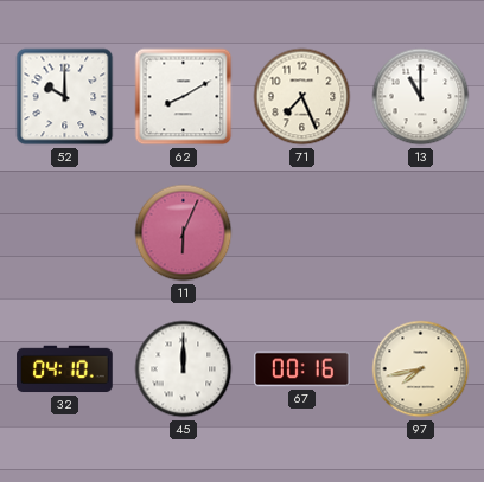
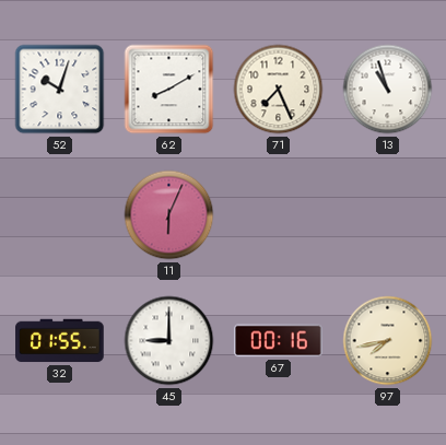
52: 10:00 -> 10:03
13: 11:00 -> 10:57
32: 04:10 -> 01:55
45: 12:00 -> 9:00
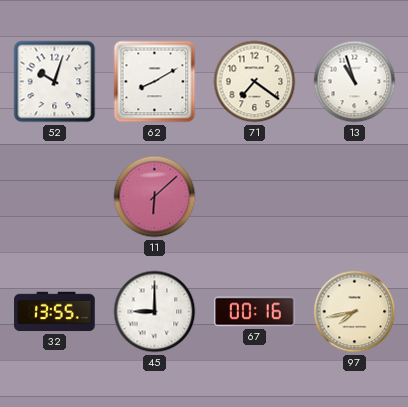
71: 7:26 -> 7:21
11: 6:04 -> 6:08
32: 01:55 -> 13:55
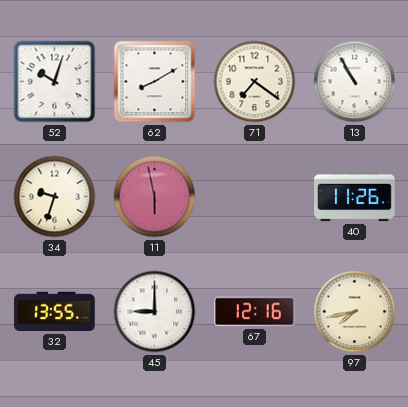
13: 10:57 -> 10:55
34: none -> 9:33
11: 6:08 -> 5:58
40: none -> 11:26
67: 00:16 -> 12:16
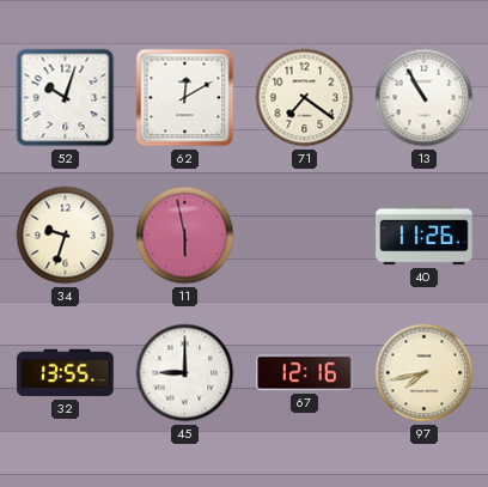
62: 8:10 -> 12:10
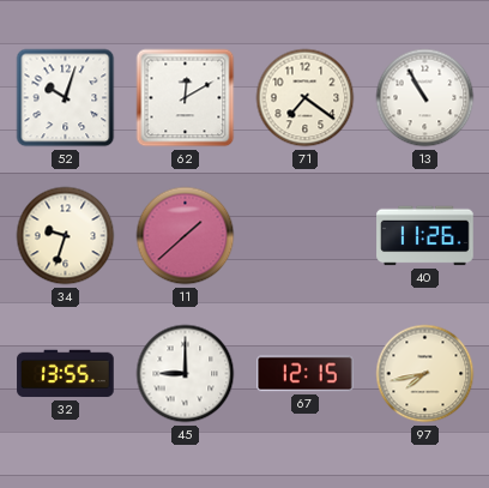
11: 5:58 -> 1:38
67: 12:16 -> 12:15
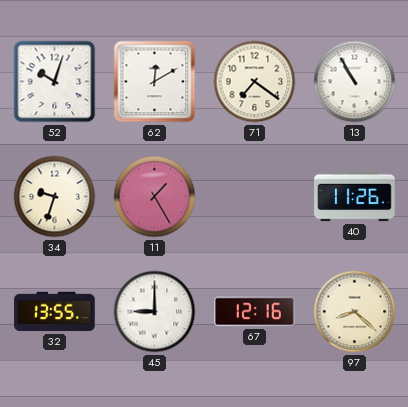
11: 1:38 -> 1:25
67: 12:15 -> 12:16
97: 7:43 -> 8:22
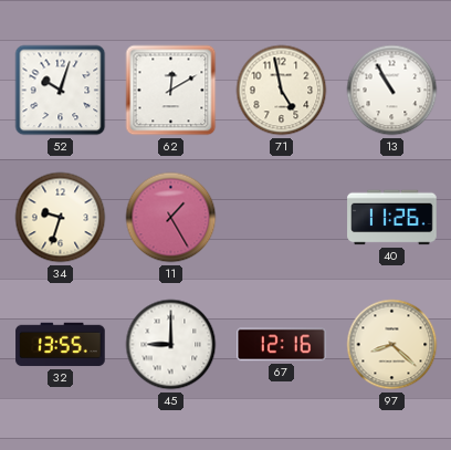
71: 7:21 -> 4:58
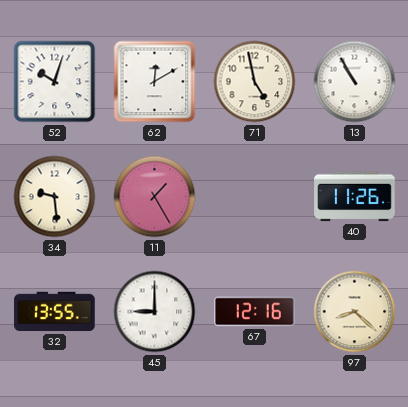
34: 9:33 -> 9:29
